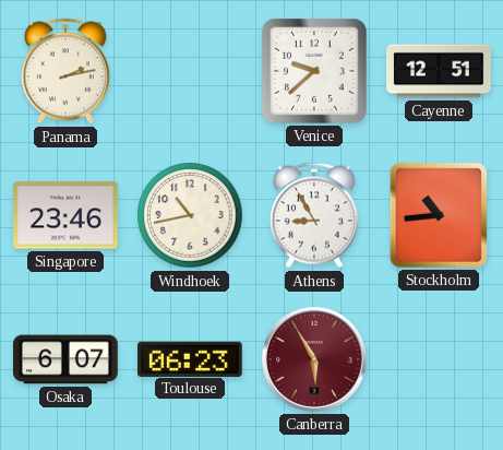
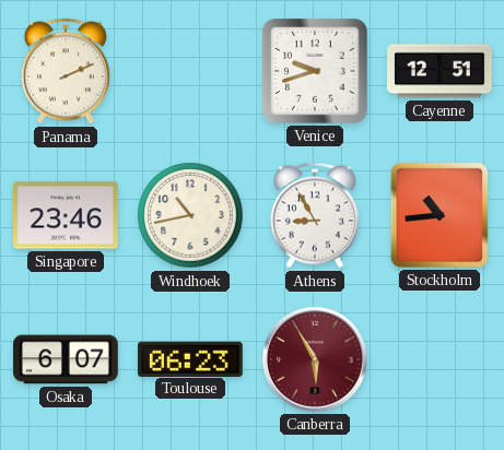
Panama: 2:13 -> 2:11
Venice: 9:38 -> 9:42
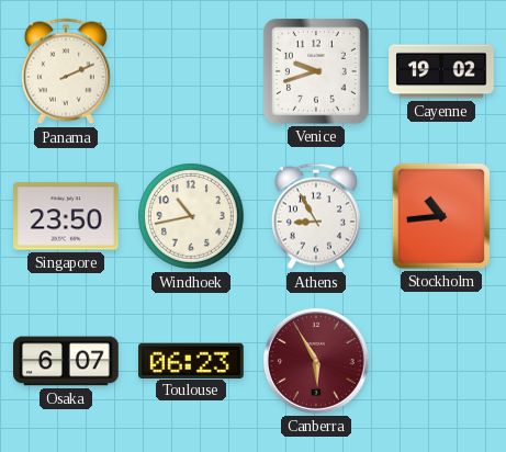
Cayenne: 12:51 -> 19:02
Singapore: 23:46 -> 23:50
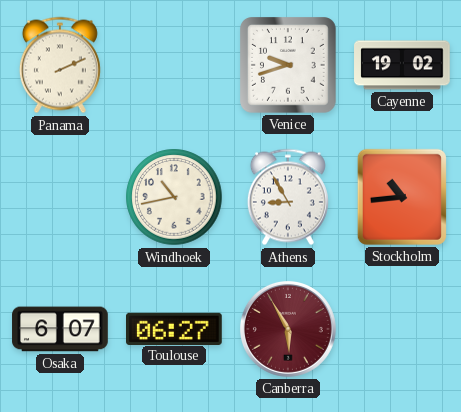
Singapore: 23:50 -> none
Toulouse: 06:23 -> 06:27
